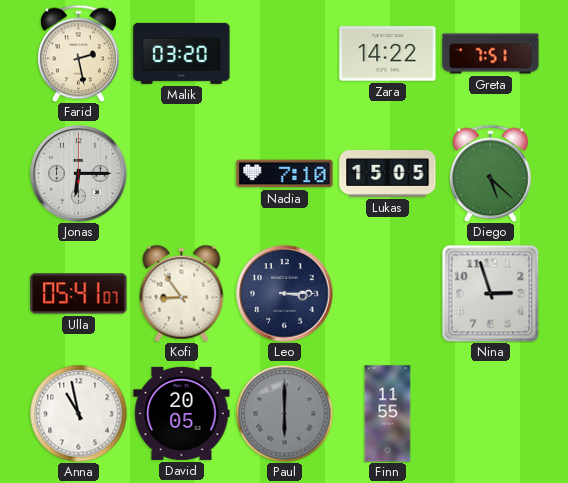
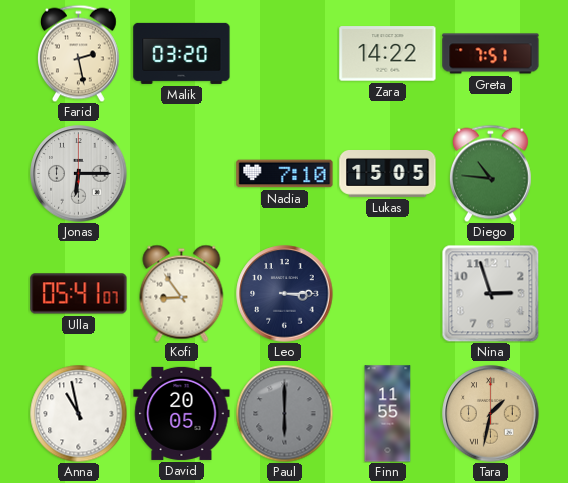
Diego: 5:22 -> 10:46
Tara: none -> 1:32
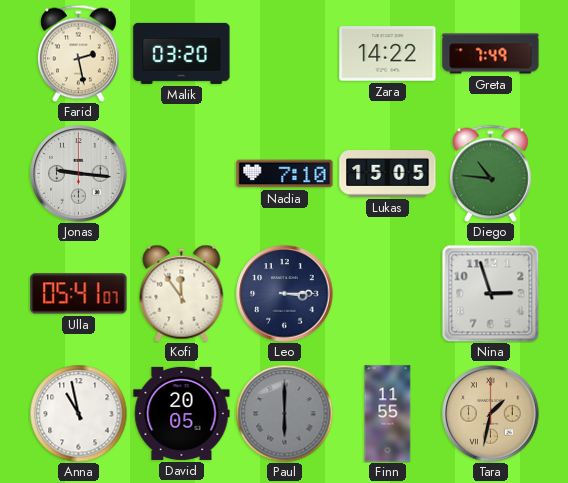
Greta: 7:51 -> 7:49
Jonas: 6:15 -> 9:16
Kofi: 8:54 -> 11:54
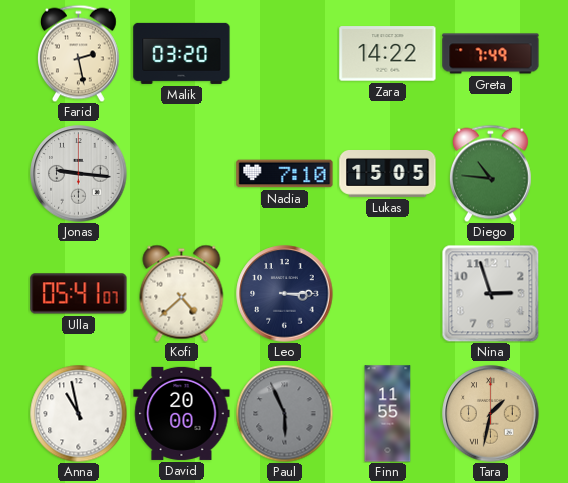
Kofi: 11:54 -> 4:38
David: 20:05 -> 20:00
Paul: 6:00 -> 5:56
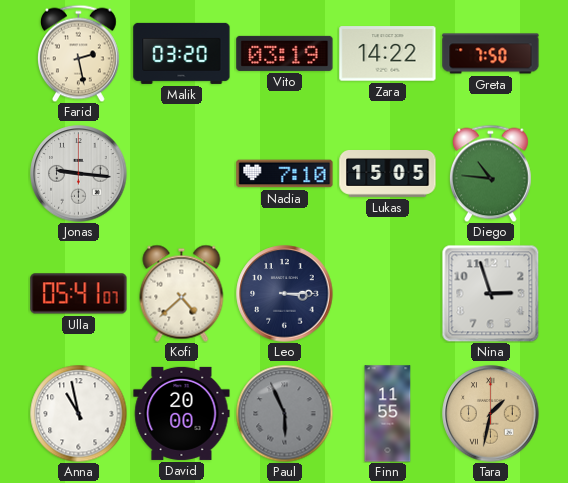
Vito: none -> 03:19
Greta: 7:49 -> 7:50
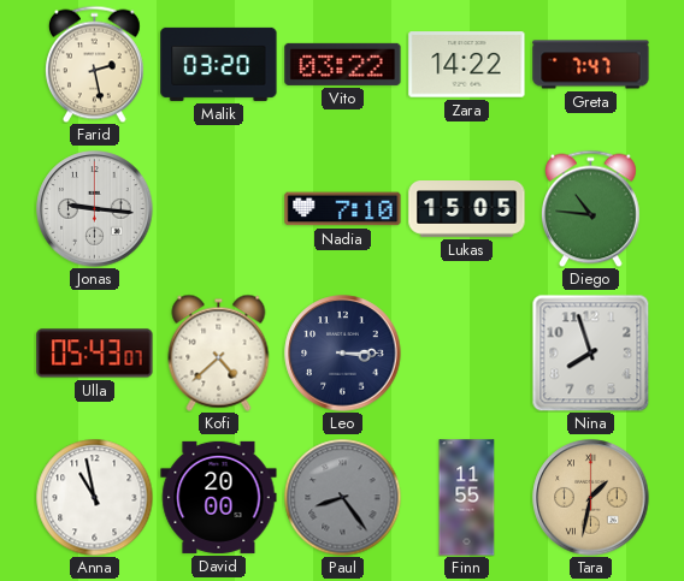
Vito: 03:19 -> 03:22
Greta: 7:50 -> 7:47
Ulla: 05:41 -> 05:43
Nina: 2:57 -> 7:57
Paul: 5:56 -> 8:24
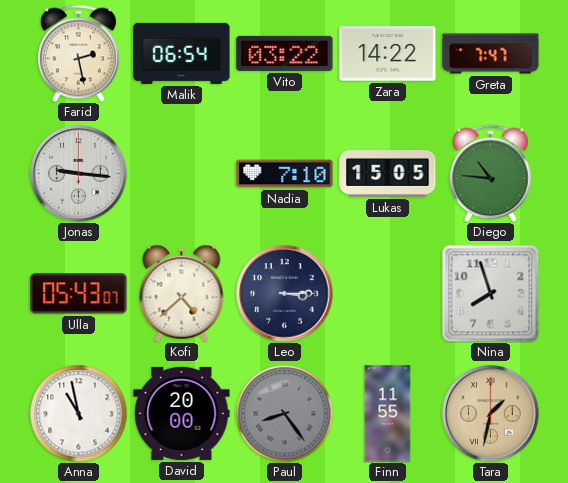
Malik: 03:20 -> 06:54
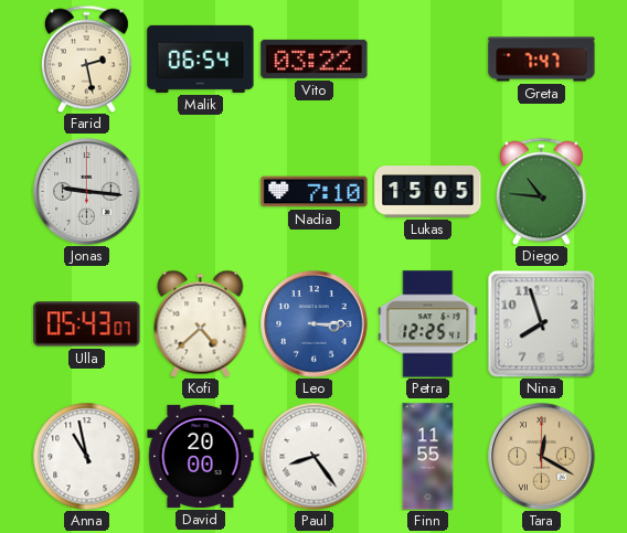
Zara: 14:22 -> none
Leo dial: navy -> blue
Petra: none -> 12:25
Paul dial: grey -> white
Tara: 1:32 -> 12:20
